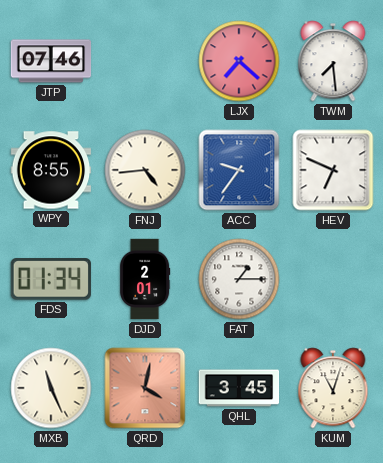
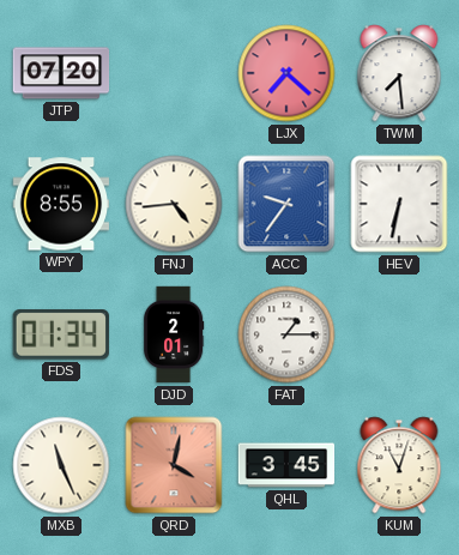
JTP: 07:46 -> 07:20
HEV: 6:49 -> 6:32
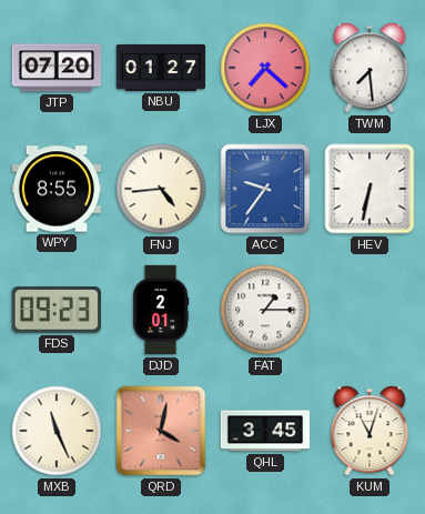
NBU: none -> 01:27
FDS: 01:34 -> 09:23
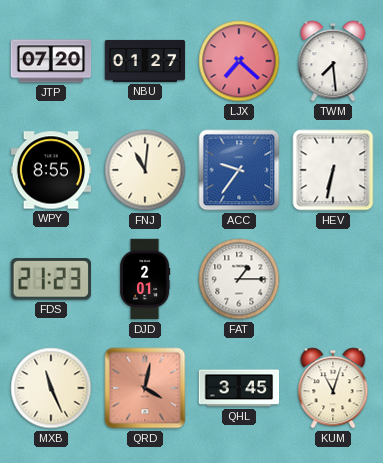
FNJ: 4:44 -> 11:01
FDS: 09:23 -> 21:23
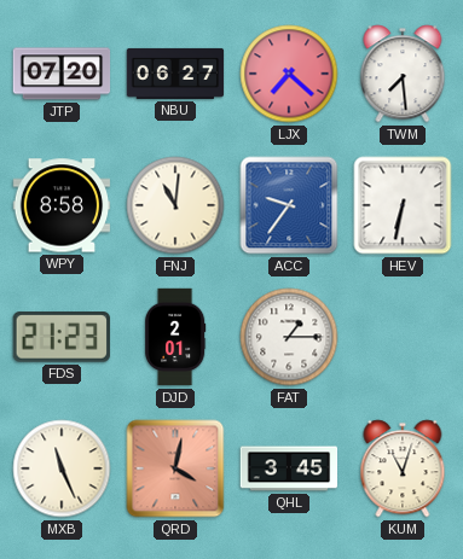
NBU: 01:27 -> 06:27
WPY: 8:55 -> 8:58
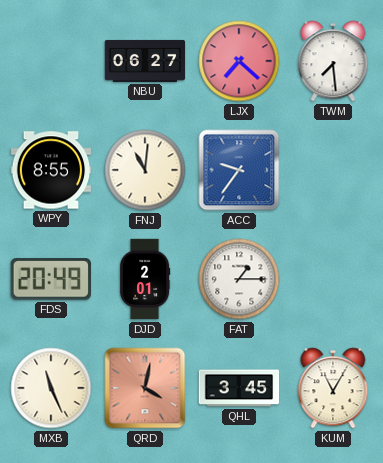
JTP: 07:20 -> none
WPY: 8:58 -> 8:55
HEV: 6:32 -> none
FDS: 21:23 -> 20:49
KUM: 11:03 -> 11:05
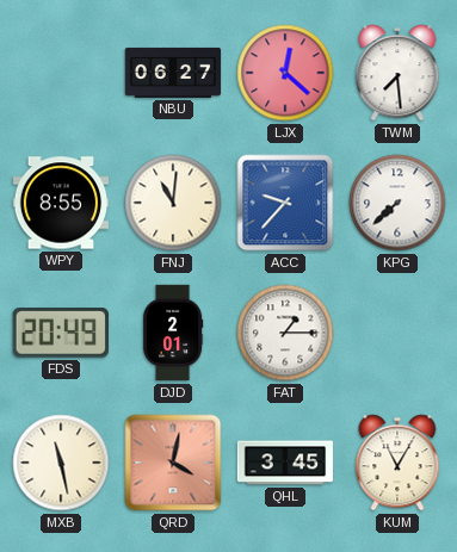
LJX: 7:22 -> 12:22
ACC: 9:36 -> 9:37
KPG: none -> 7:38
MXB: 11:26 -> 11:28
